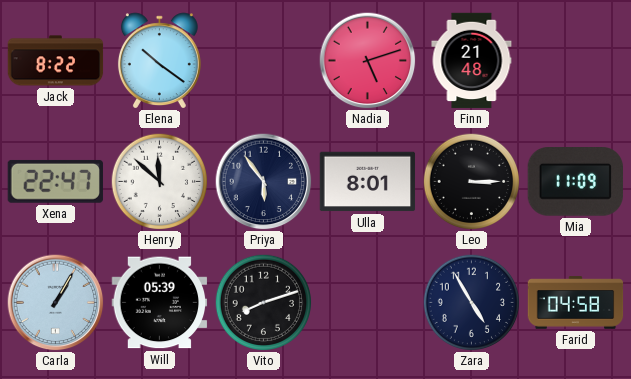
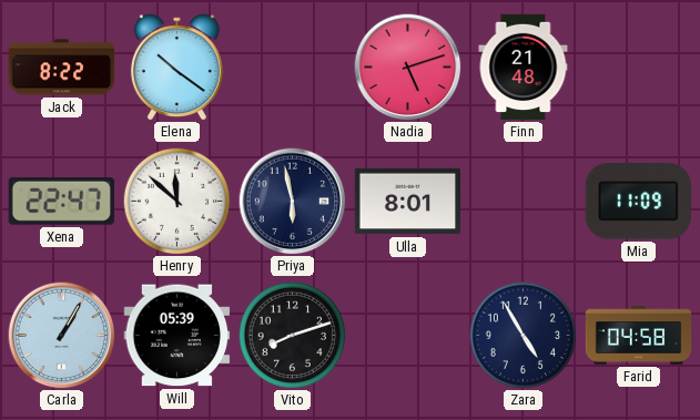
Priya: 5:54 -> 5:58
Leo: 3:15 -> none
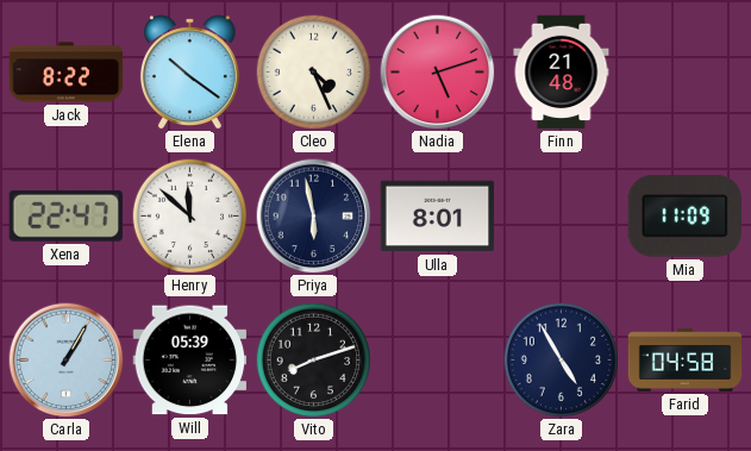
Cleo: none -> 4:26
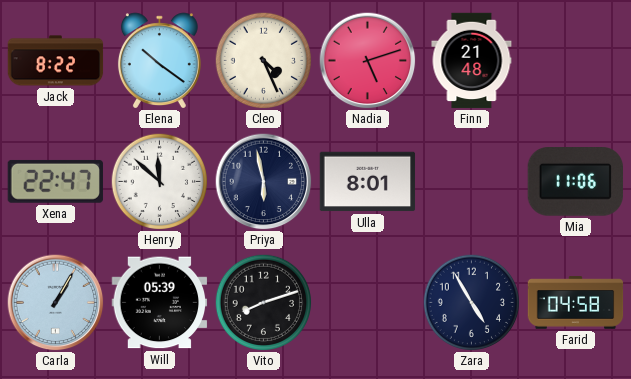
Mia: 11:09 -> 11:06
